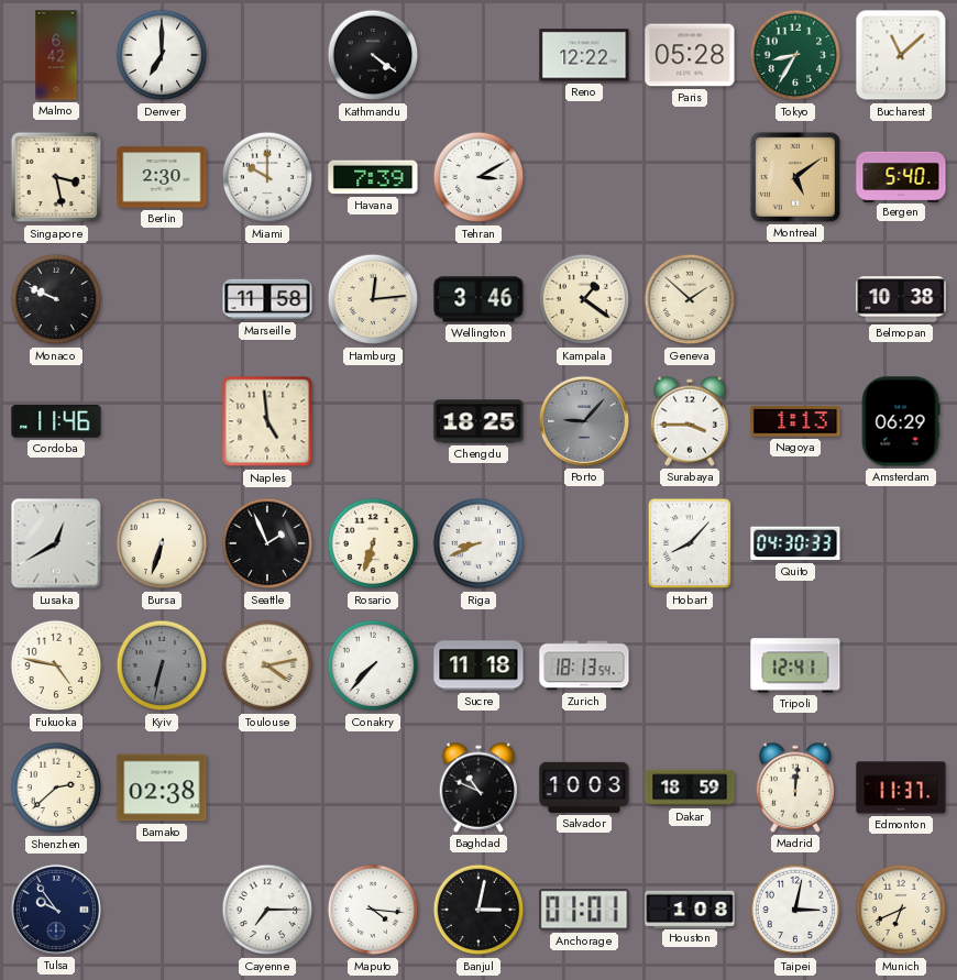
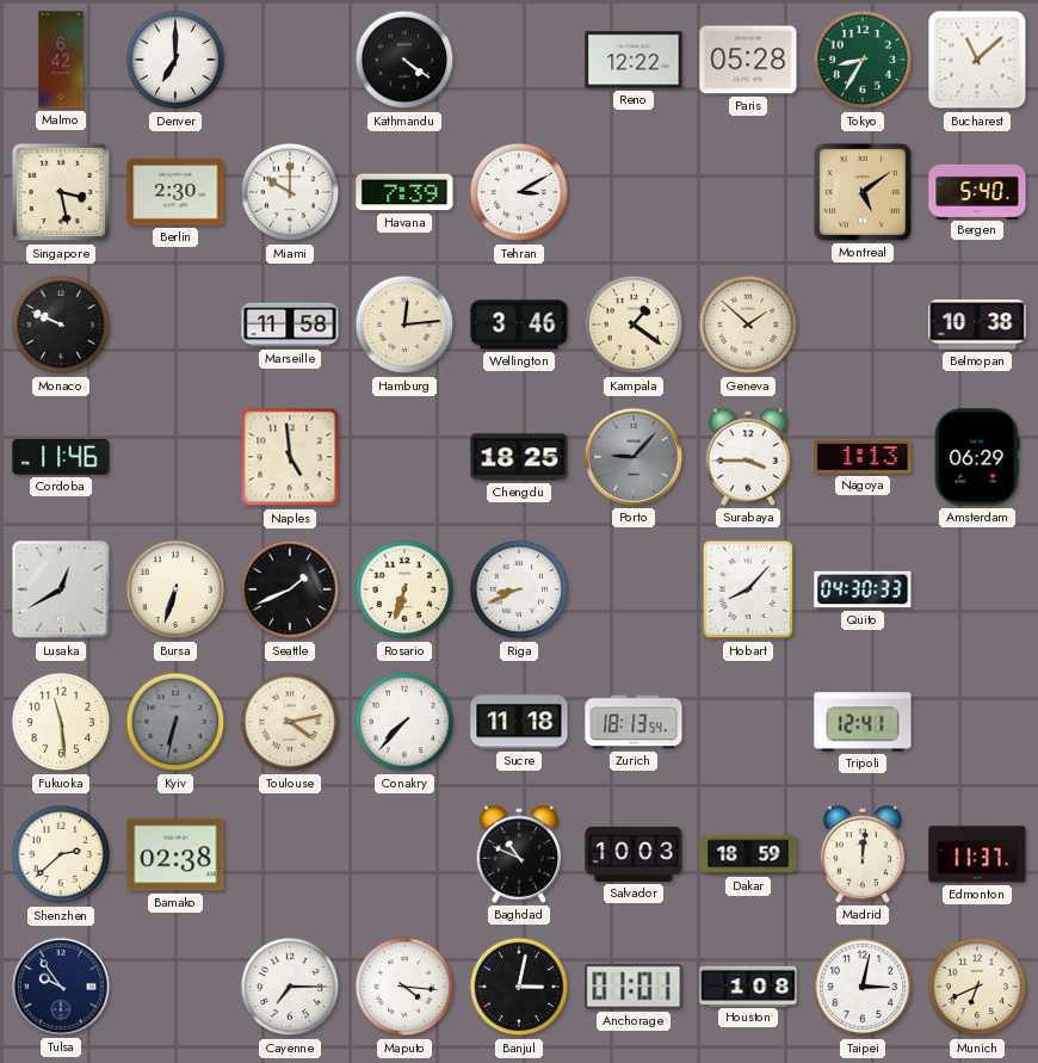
Seattle: 1:56 -> 1:41
Fukuoka: 4:47 -> 11:29
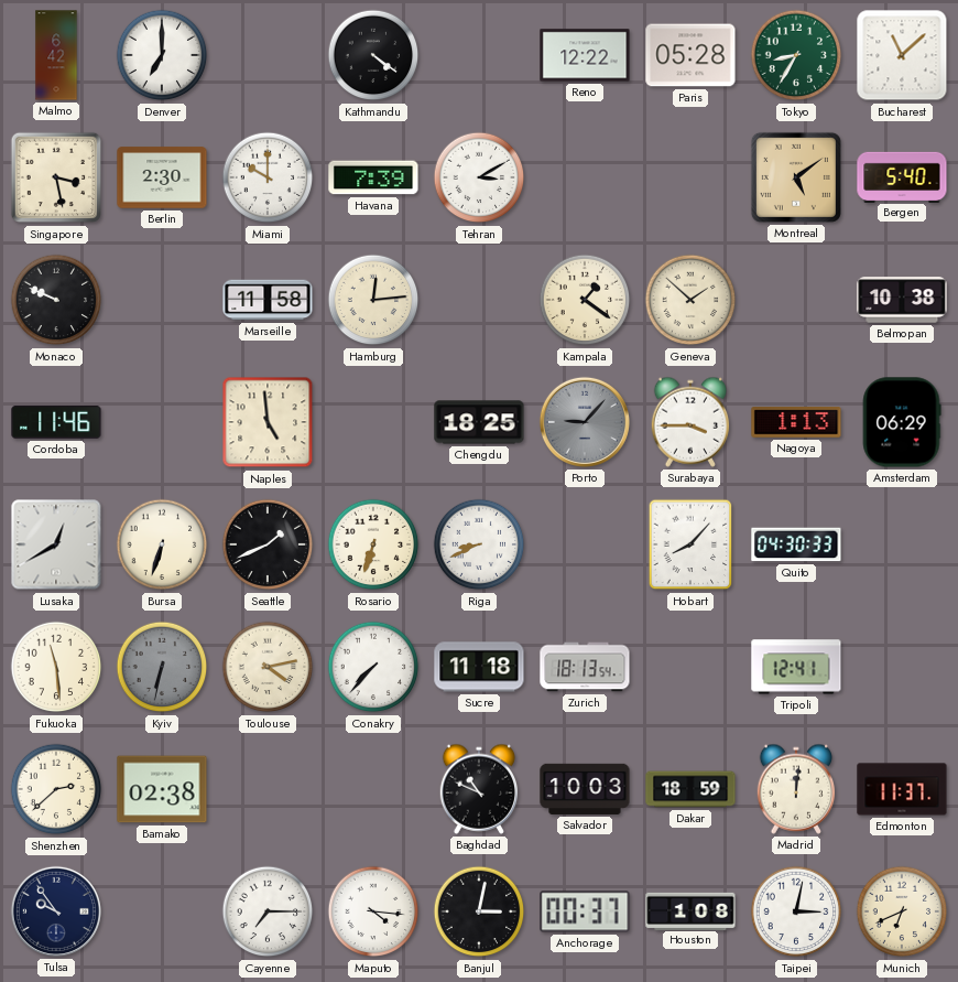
Wellington: 3:46 -> none
Anchorage: 01:01 -> 00:37
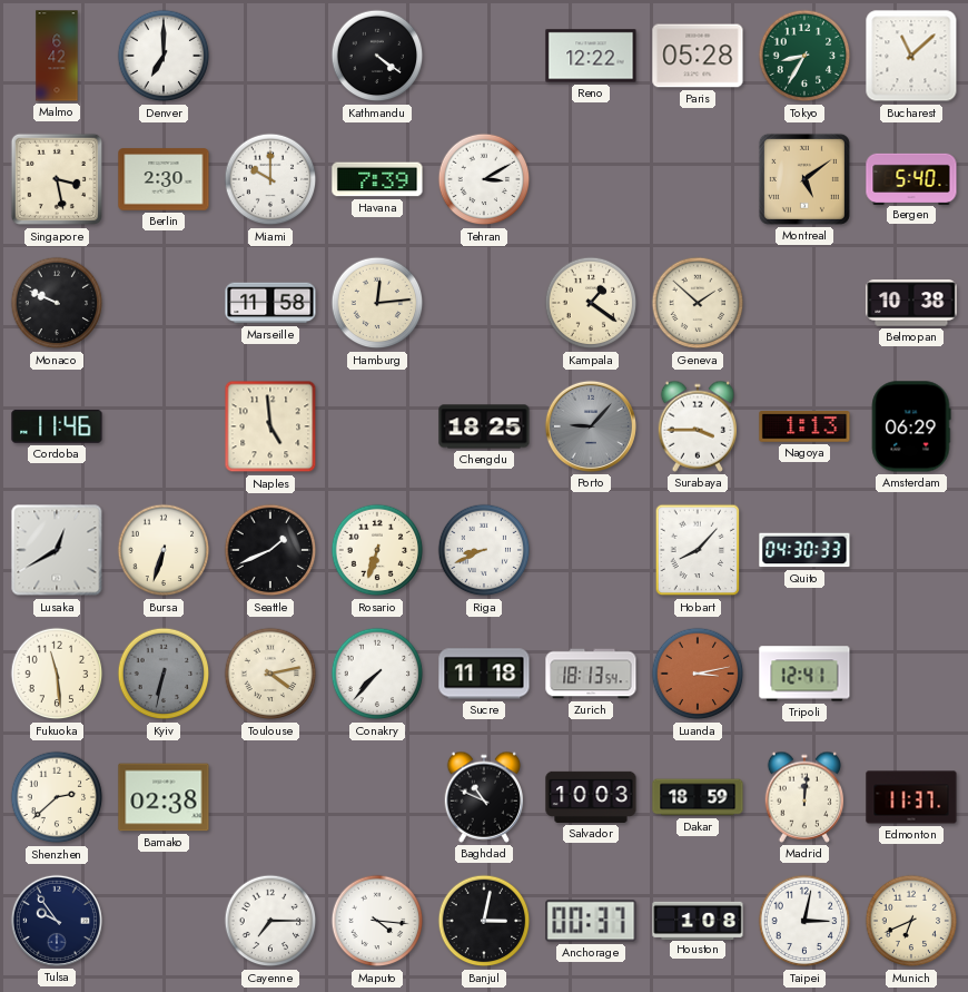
Luanda: none -> 3:13
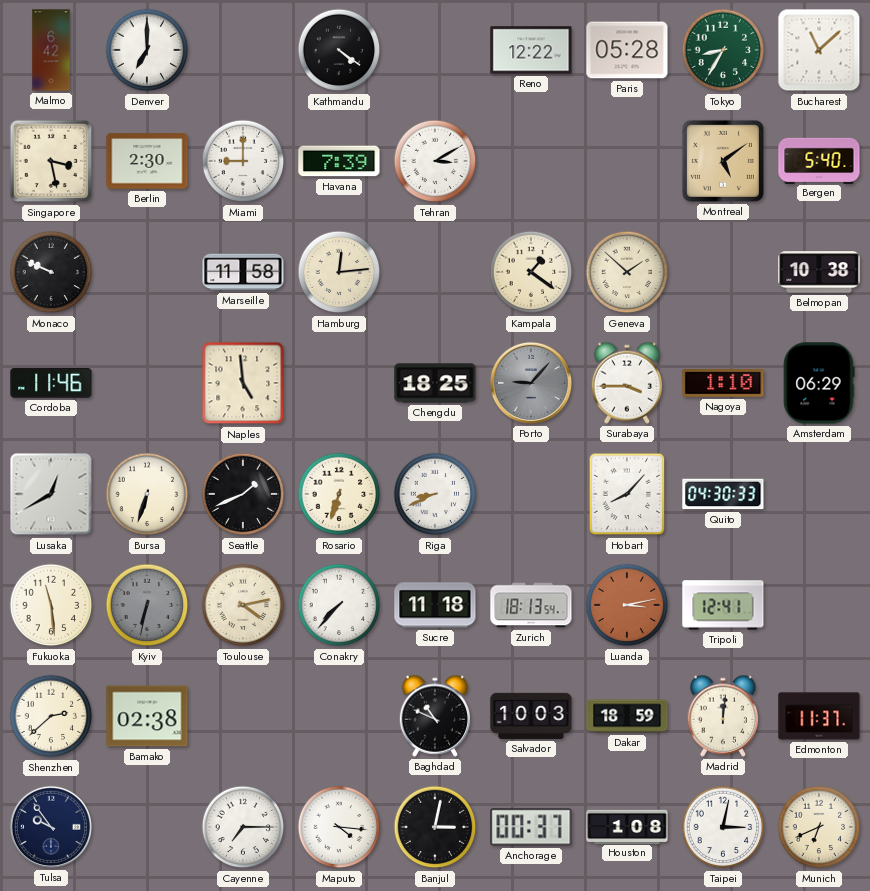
Miami: 10:00 -> 9:00
Nagoya: 1:13 -> 1:10
